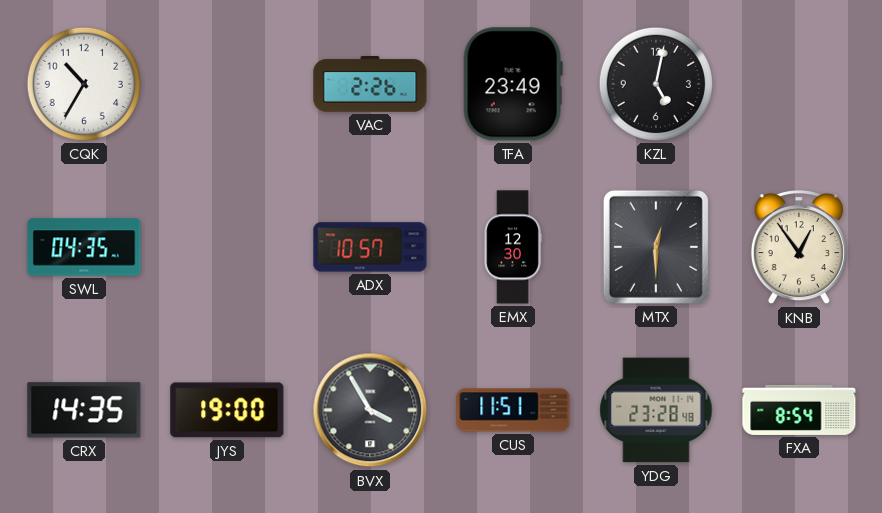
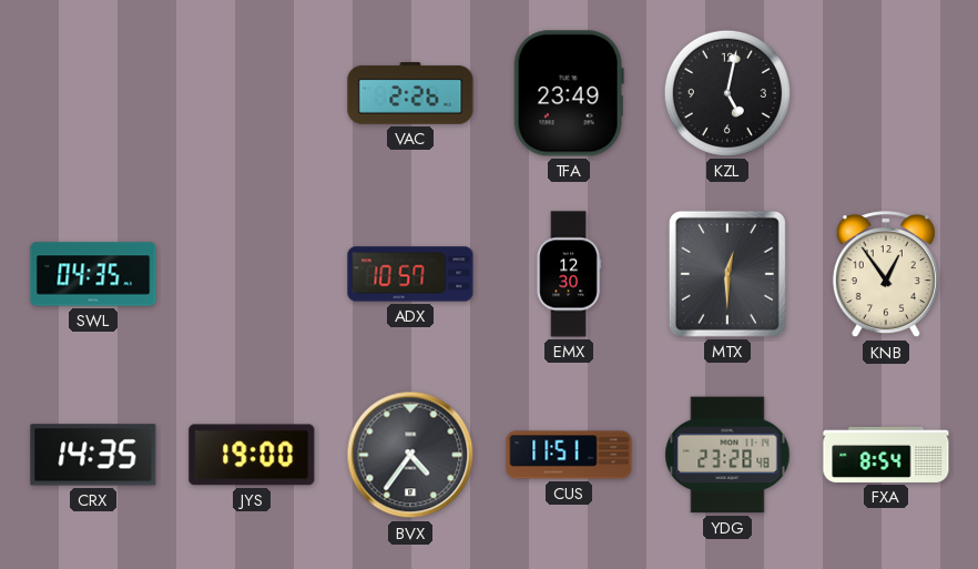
CQK: 10:35 -> none
BVX: 3:55 -> 4:36
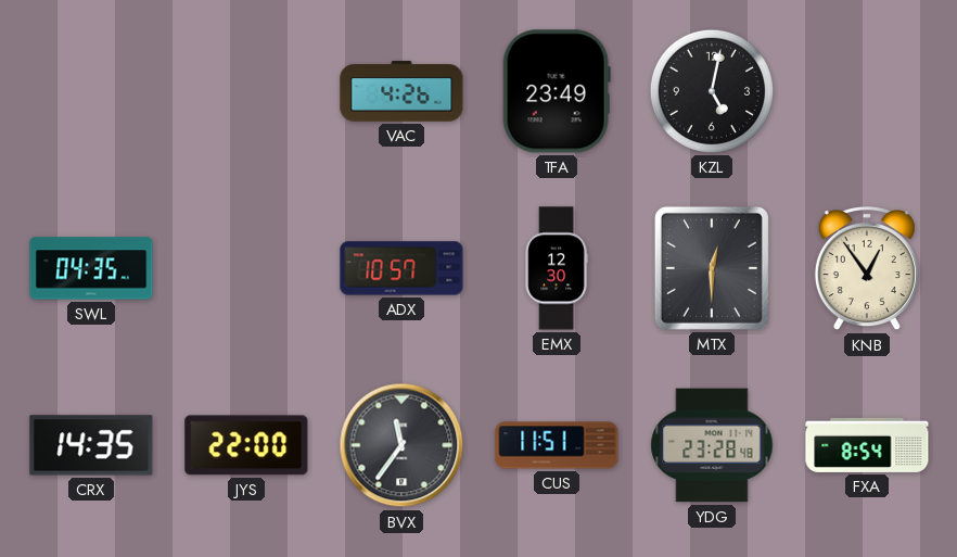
VAC: 2:26 -> 4:26
JYS: 19:00 -> 22:00
BVX: 4:36 -> 11:36
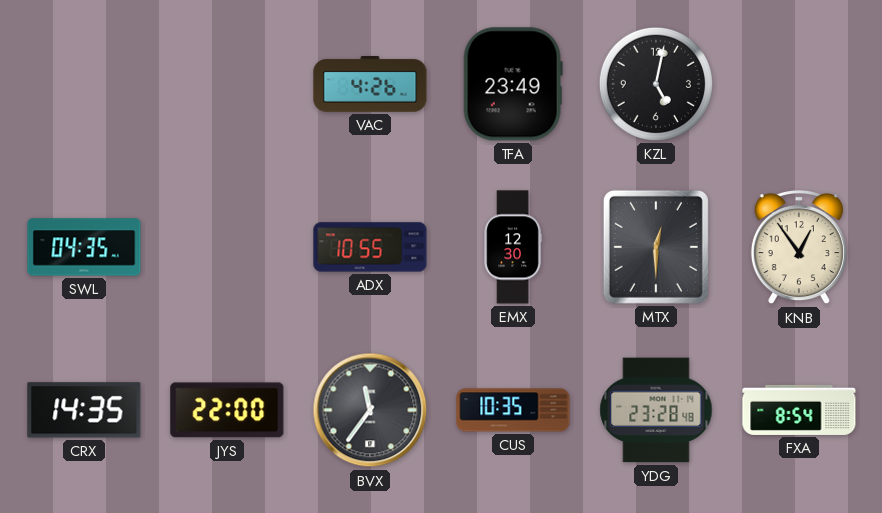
ADX: 10:57 -> 10:55
CUS: 11:51 -> 10:35
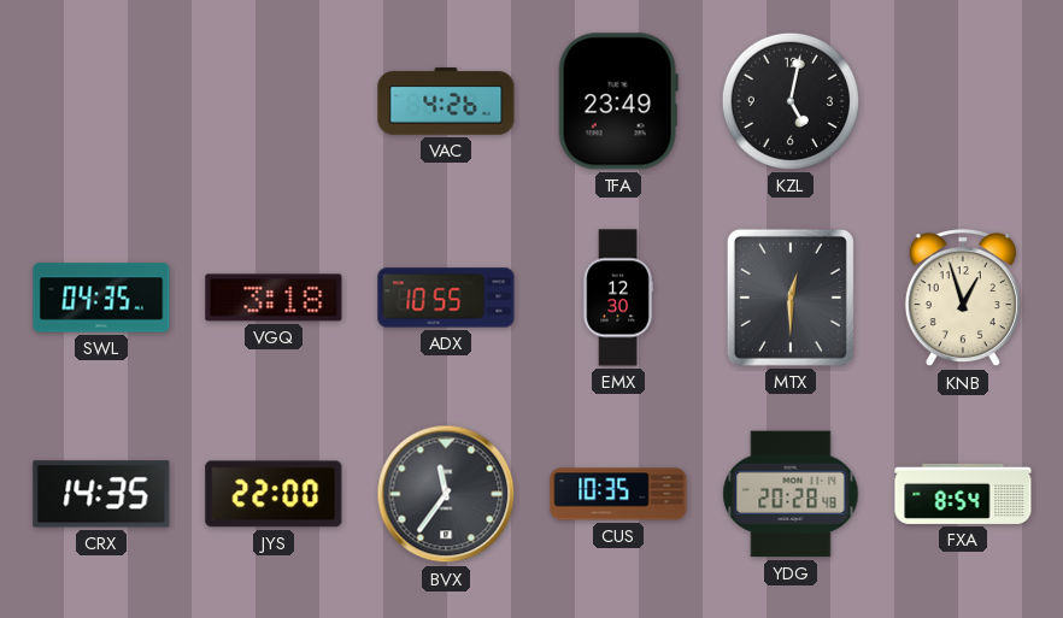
VGQ: none -> 3:18
KNB: 12:54 -> 12:57
YDG: 23:28 -> 20:28
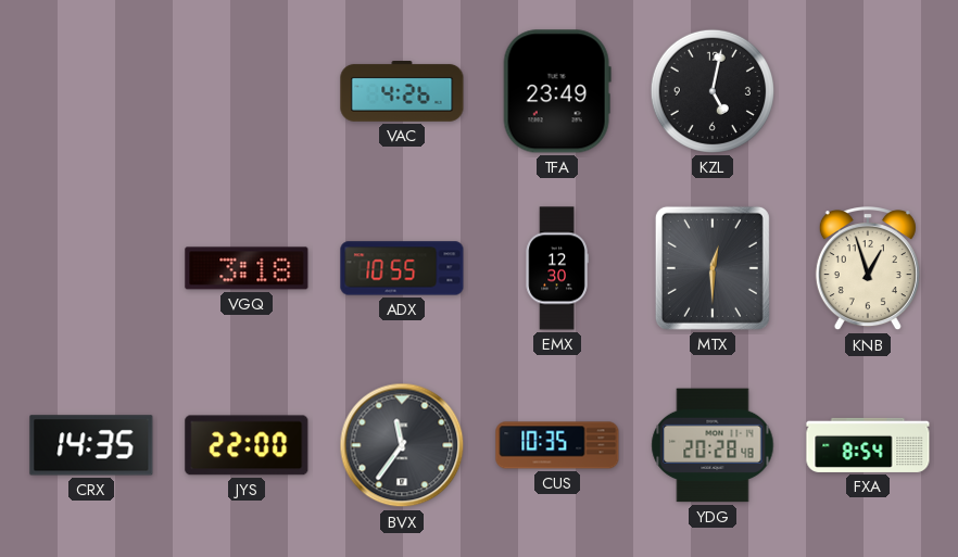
SWL: 04:35 -> none
